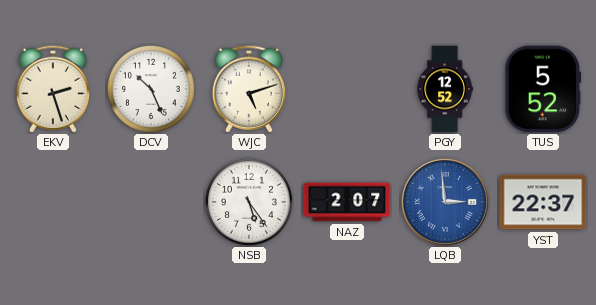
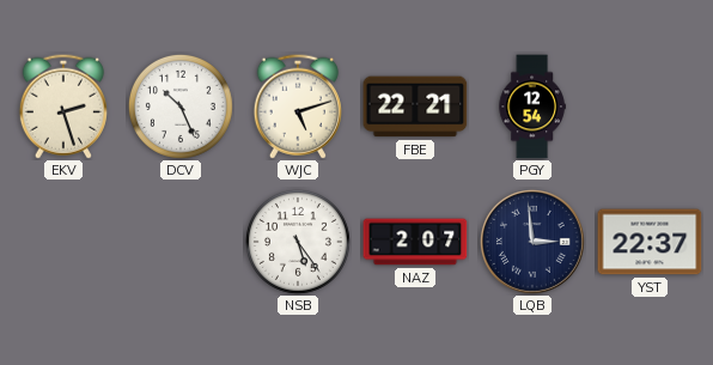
FBE: none -> 22:21
PGY: 12:52 -> 12:54
TUS: 5:52 -> none
LQB dial: blue -> navy
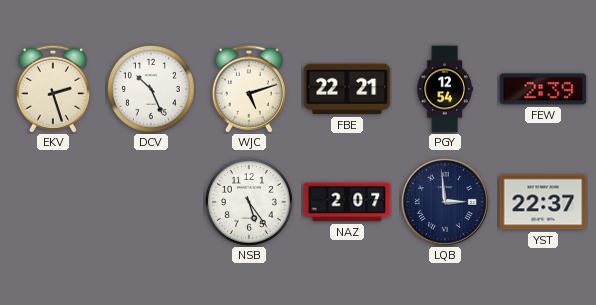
FEW: none -> 2:39
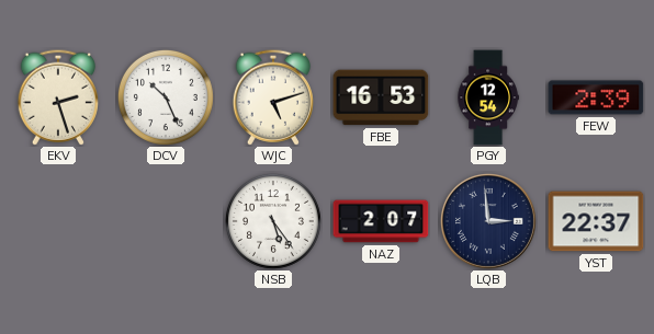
FBE: 22:21 -> 16:53
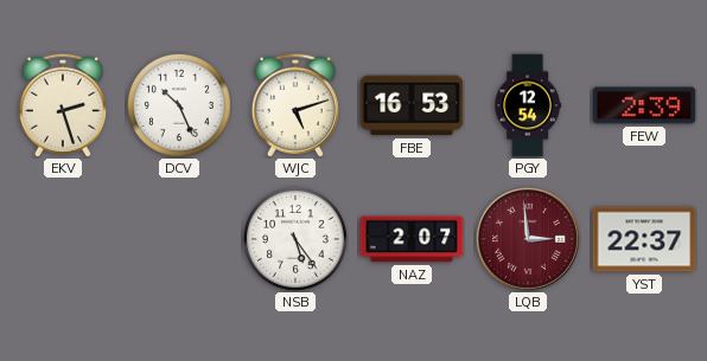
LQB dial: navy -> burgundy
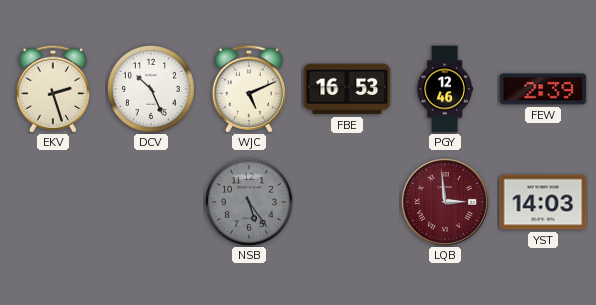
WJC: 5:12 -> 5:11
PGY: 12:54 -> 12:46
NSB dial: white -> grey
NAZ: 2:07 -> none
YST: 22:37 -> 14:03
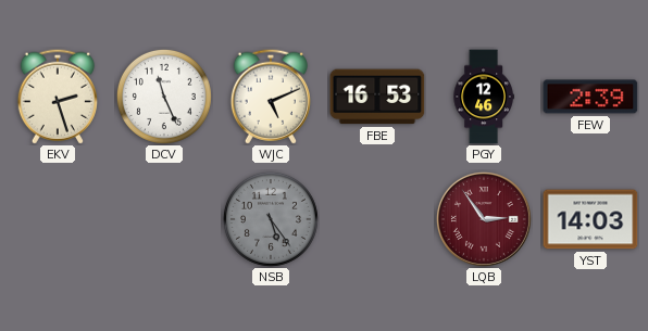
DCV: 10:26 -> 11:26
LQB: 2:59 -> 2:54
